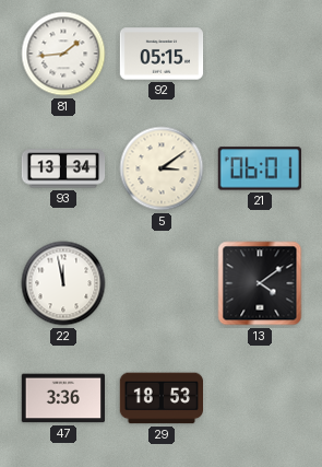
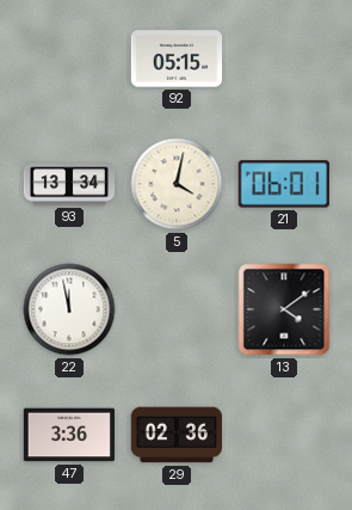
81: 1:44 -> none
5: 3:09 -> 4:02
29: 18:53 -> 02:36
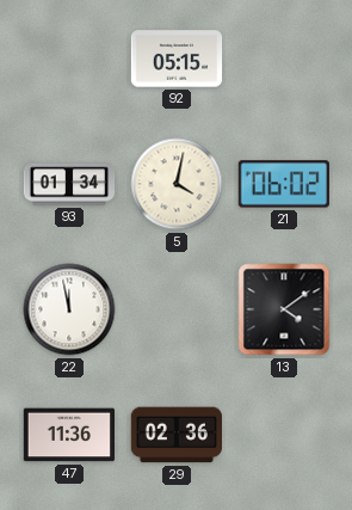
93: 13:34 -> 01:34
21: 06:01 -> 06:02
47: 3:36 -> 11:36
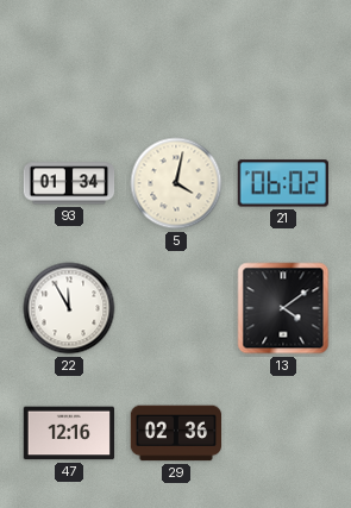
92: 05:15 -> none
22: 11:58 -> 11:55
47: 11:36 -> 12:16
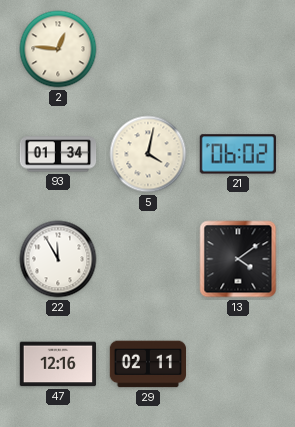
2: none -> 12:46
29: 02:36 -> 02:11
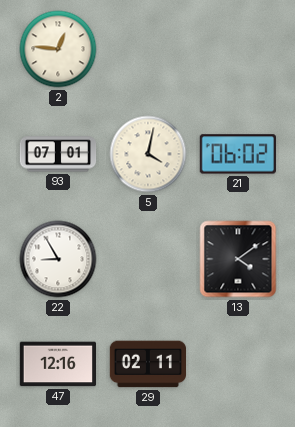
93: 01:34 -> 07:01
22: 11:55 -> 8:55
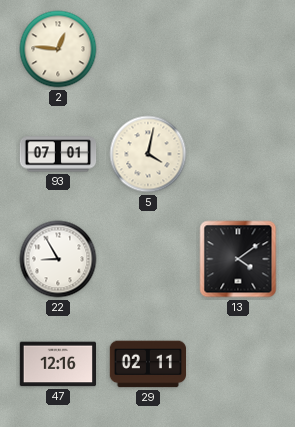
21: 06:02 -> none
